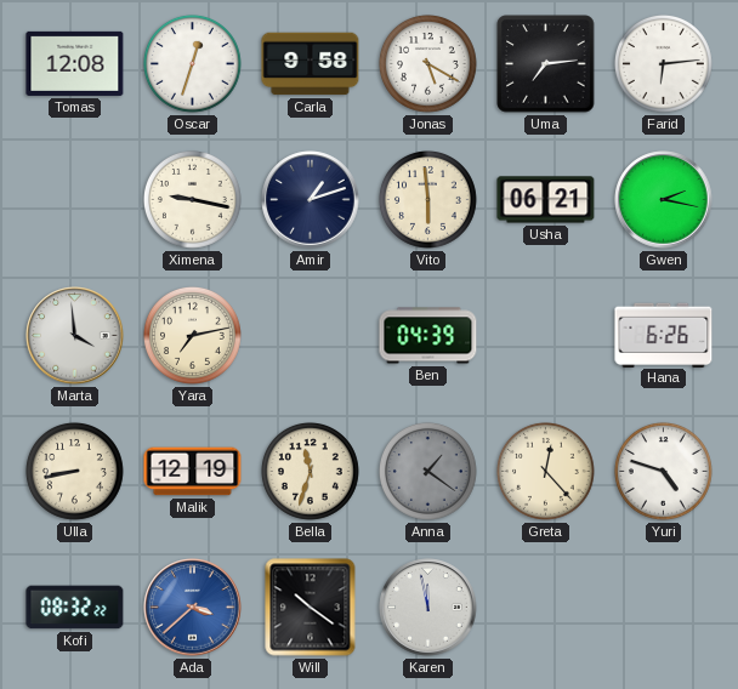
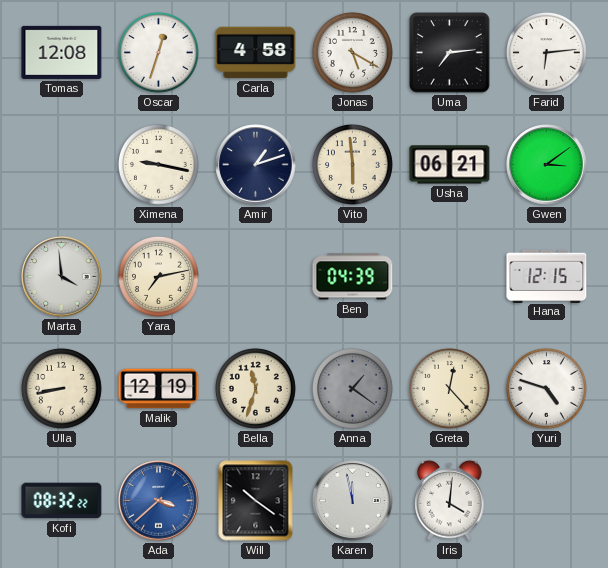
Carla: 9:58 -> 4:58
Gwen: 2:17 -> 3:09
Hana: 6:26 -> 12:15
Iris: none -> 4:01
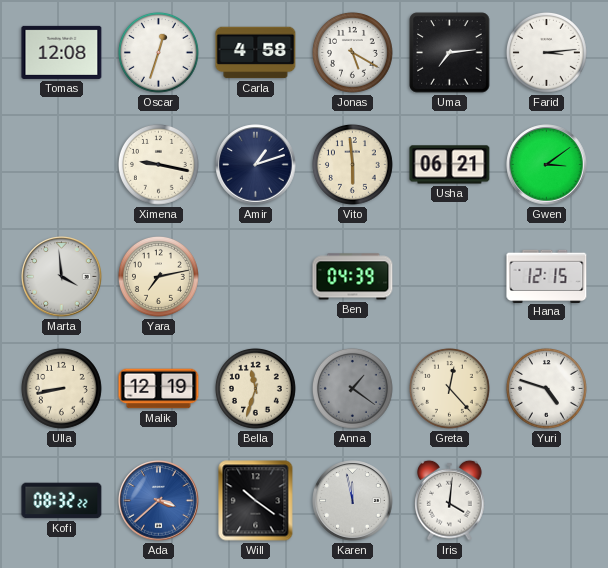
Farid: 6:14 -> 3:14
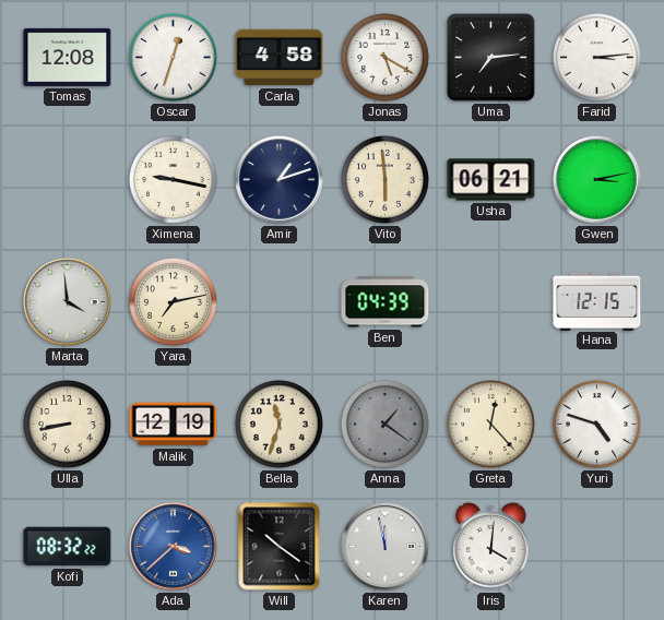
Gwen: 3:09 -> 3:13
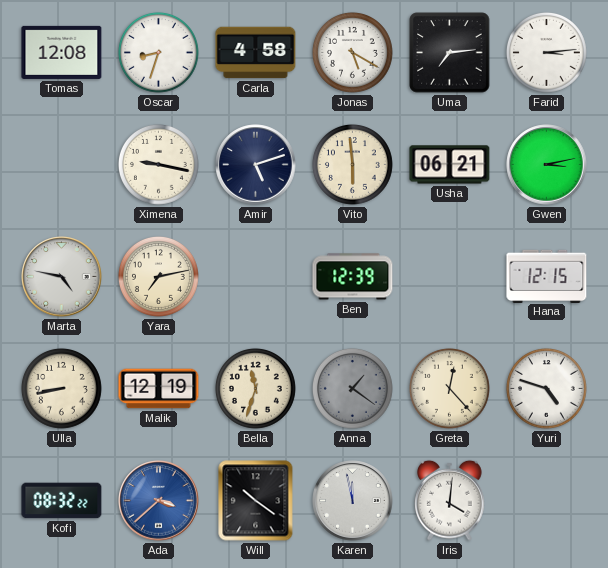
Oscar: 12:33 -> 8:33
Amir: 1:12 -> 5:12
Marta: 3:59 -> 4:47
Ben: 04:39 -> 12:39
